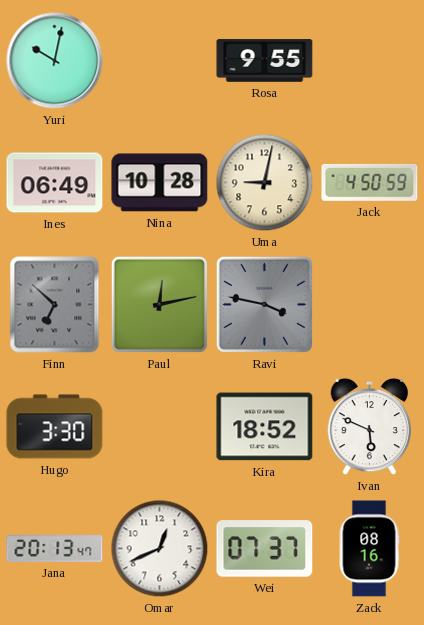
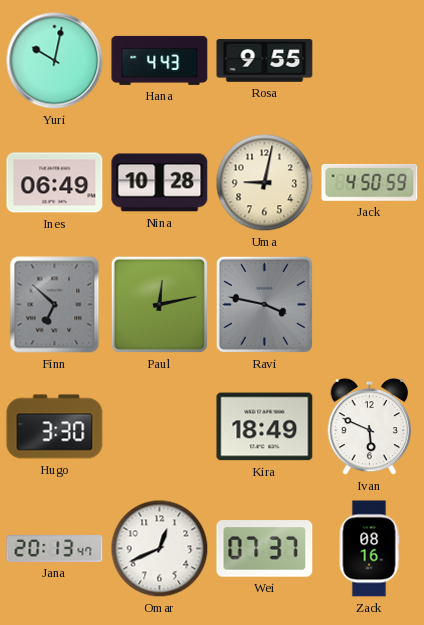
Hana: none -> 4:43
Kira: 18:52 -> 18:49
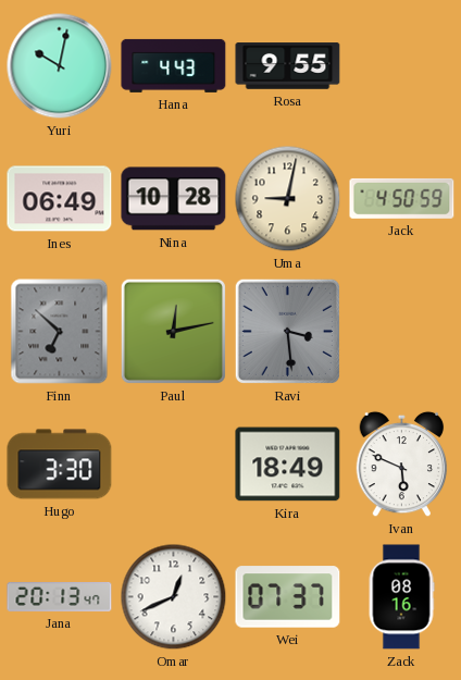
Ravi: 3:47 -> 3:29
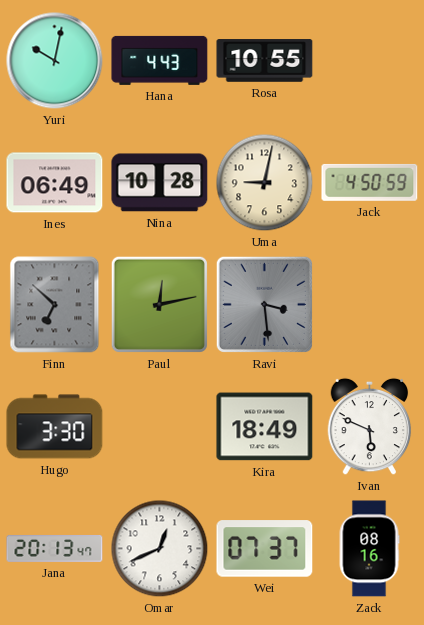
Rosa: 9:55 -> 10:55
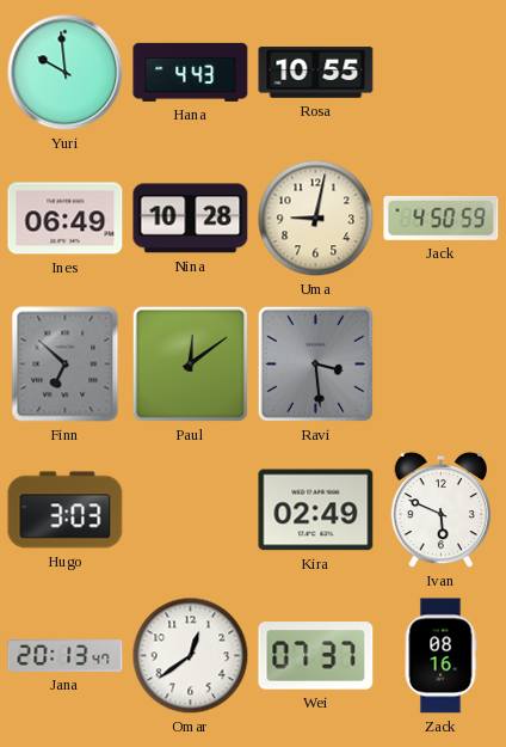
Yuri: 10:02 -> 9:59
Paul: 12:13 -> 12:09
Hugo: 3:30 -> 3:03
Kira: 18:49 -> 02:49
Omar: 12:41 -> 12:39
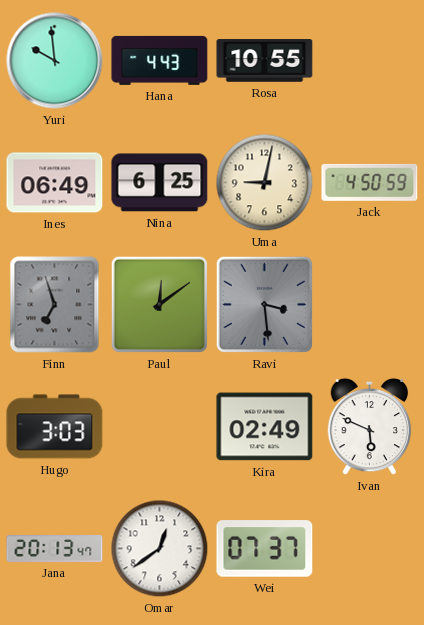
Nina: 10:28 -> 6:25
Finn: 6:52 -> 6:57
Zack: 08:16 -> none
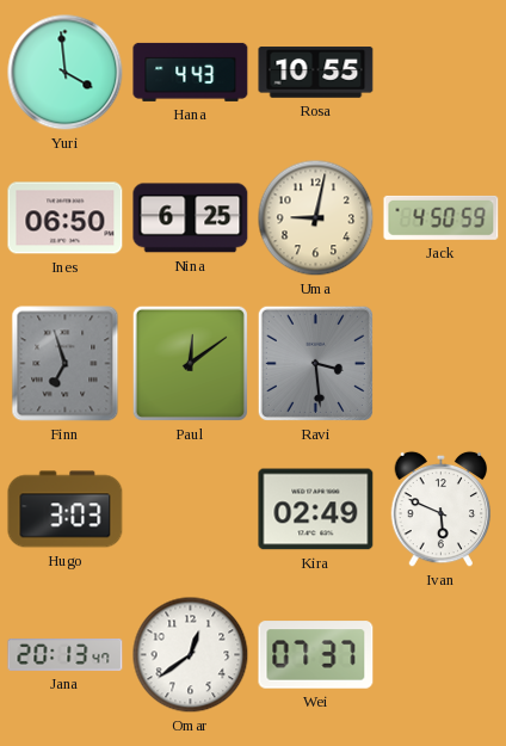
Yuri: 9:59 -> 3:59
Ines: 06:49 -> 06:50
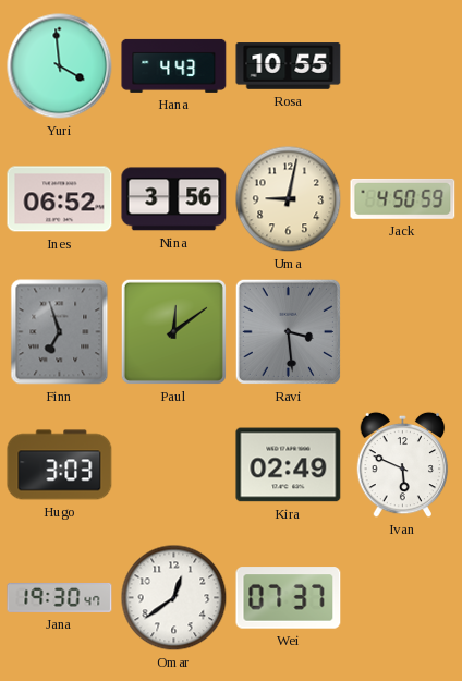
Ines: 06:50 -> 06:52
Nina: 6:25 -> 3:56
Jana: 20:13 -> 19:30
